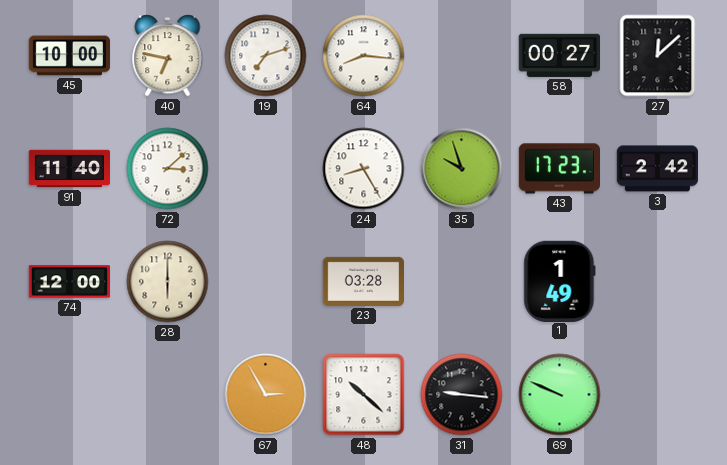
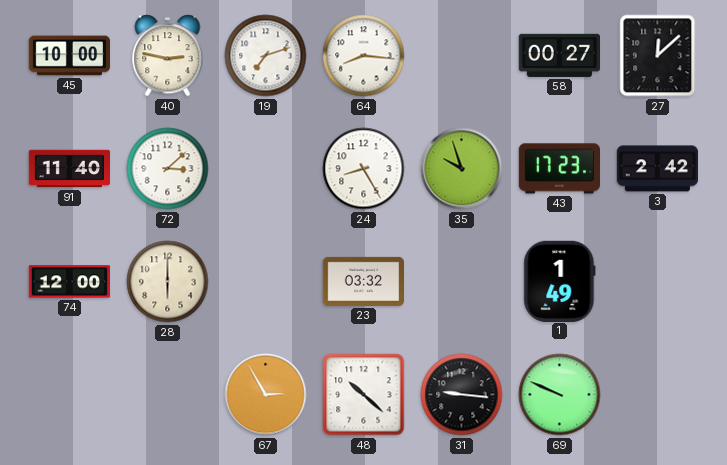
40: 6:47 -> 2:47
23: 03:28 -> 03:32
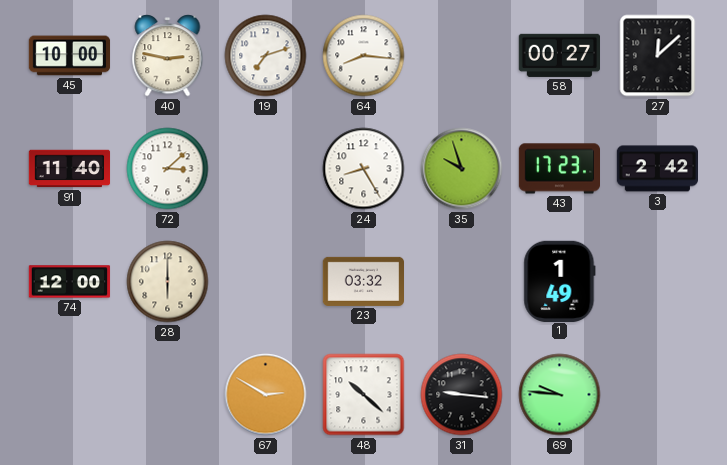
67: 2:55 -> 2:50
69: 9:49 -> 9:46
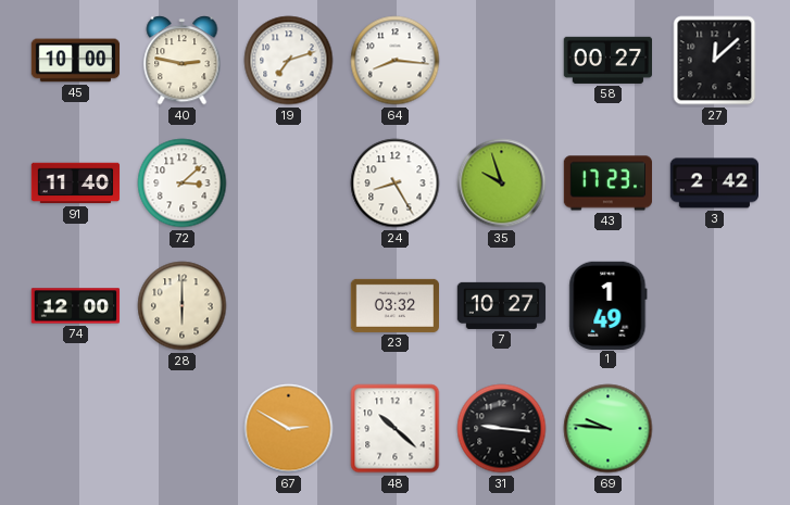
7: none -> 10:27
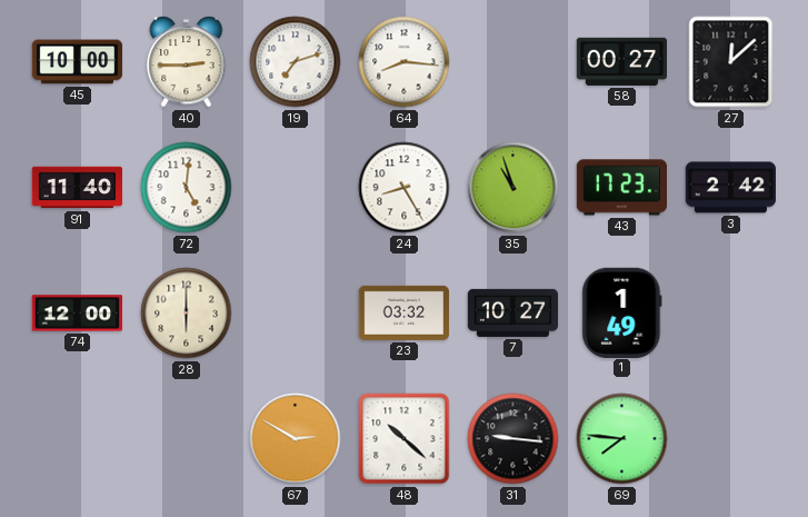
40: 2:47 -> 2:45
72: 3:08 -> 5:01
35: 9:57 -> 10:57
69: 9:46 -> 7:46
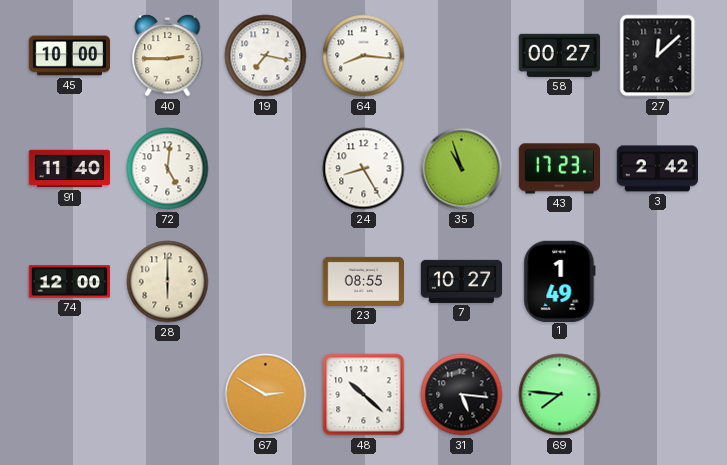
19: 7:12 -> 7:17
23: 03:32 -> 08:55
31: 9:16 -> 5:16
